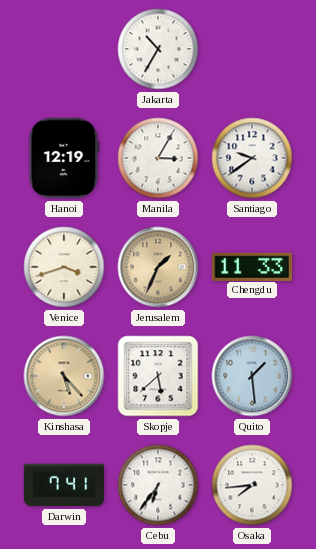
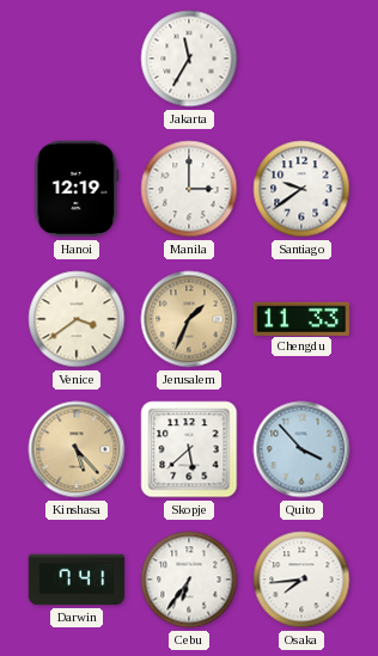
Jakarta: 10:35 -> 11:35
Manila: 3:05 -> 3:00
Venice: 3:42 -> 3:39
Quito: 1:29 -> 3:53
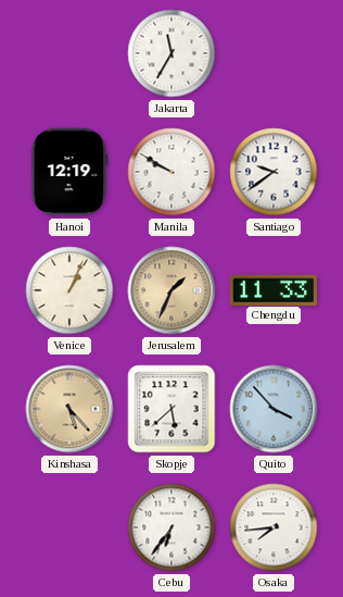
Manila: 3:00 -> 9:50
Venice: 3:39 -> 1:04
Darwin: 7:41 -> none
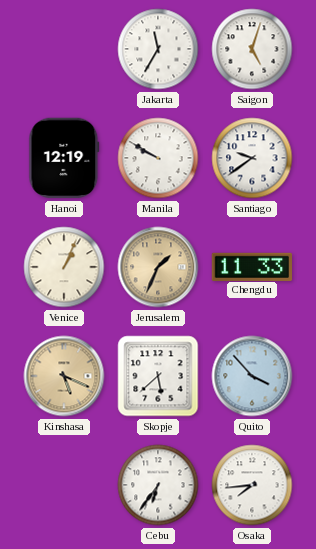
Saigon: none -> 5:03
Kinshasa: 5:23 -> 5:19
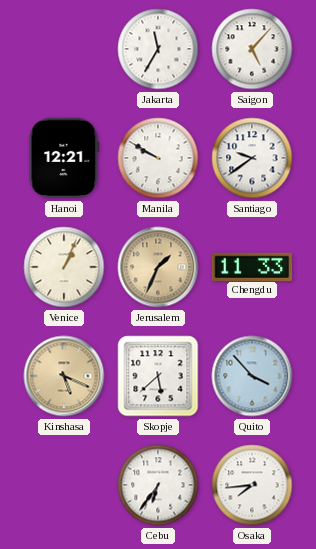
Saigon: 5:03 -> 5:07
Hanoi: 12:19 -> 12:21
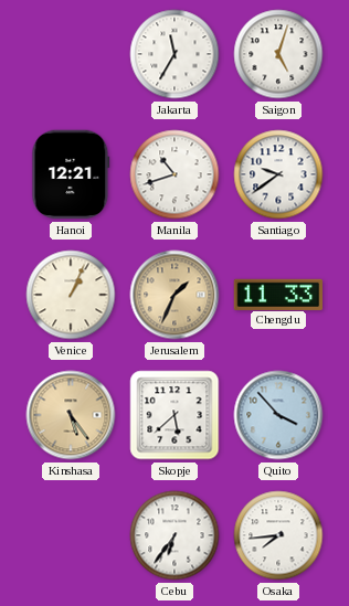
Saigon: 5:07 -> 5:03
Manila: 9:50 -> 10:42
Kinshasa: 5:19 -> 5:24
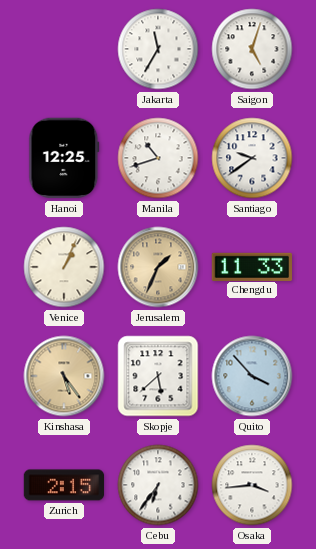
Hanoi: 12:21 -> 12:25
Zurich: none -> 2:15
Osaka: 7:44 -> 3:44
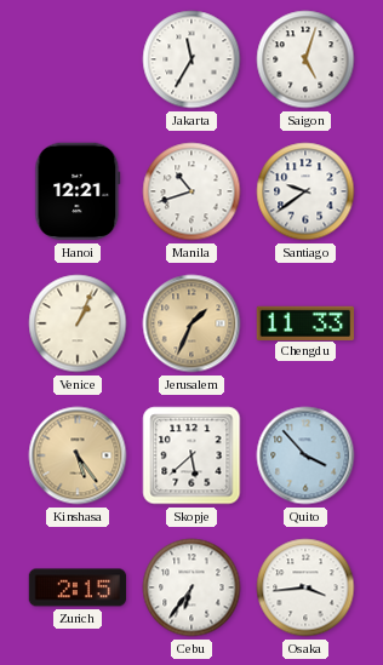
Hanoi: 12:25 -> 12:21
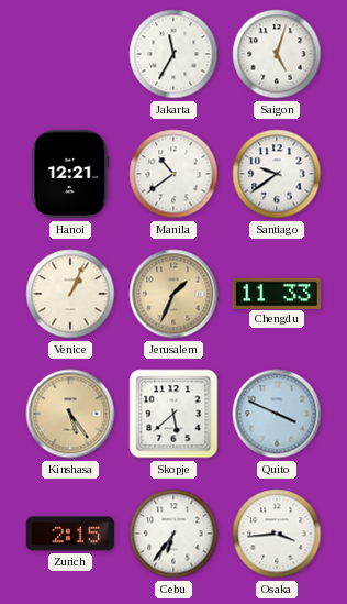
Manila: 10:42 -> 10:39
Quito: 3:53 -> 3:49
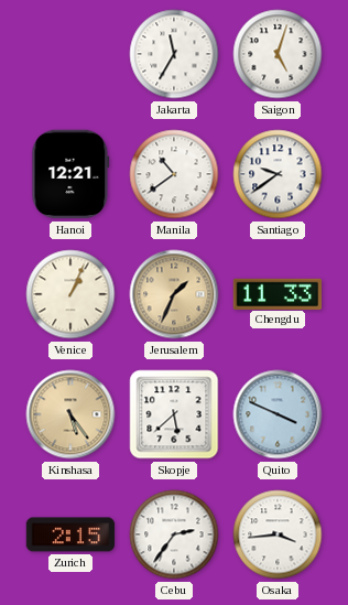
Cebu: 6:36 -> 2:36
